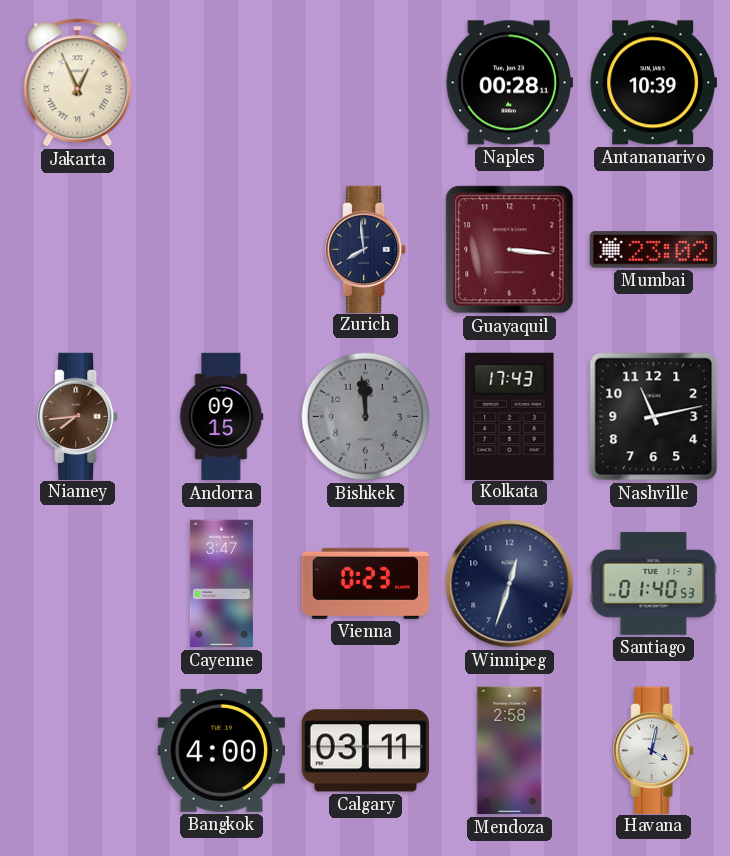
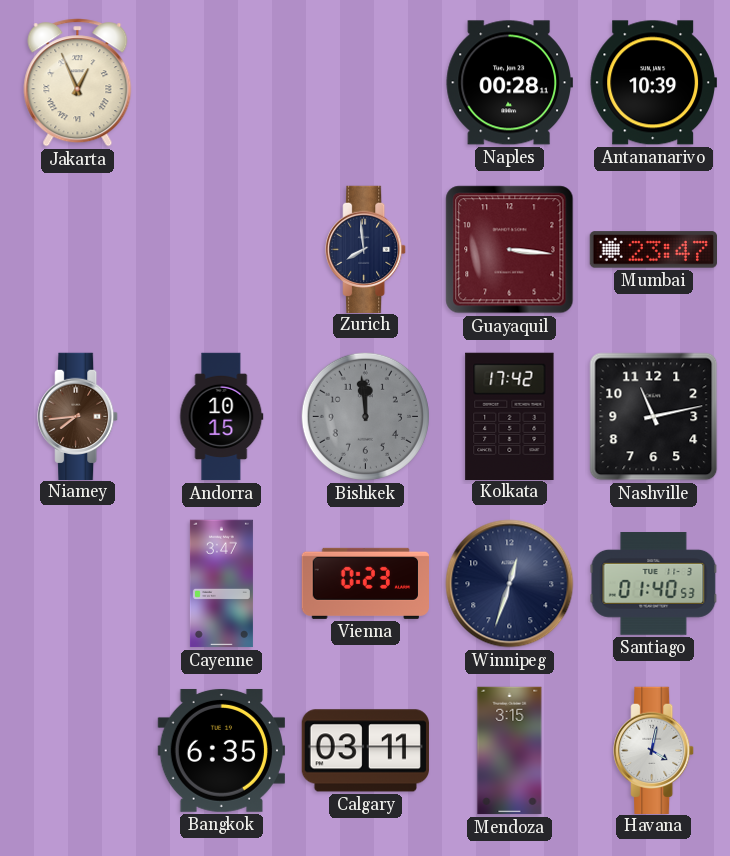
Mumbai: 23:02 -> 23:47
Andorra: 09:15 -> 10:15
Kolkata: 17:43 -> 17:42
Bangkok: 4:00 -> 6:35
Mendoza: 2:58 -> 3:15
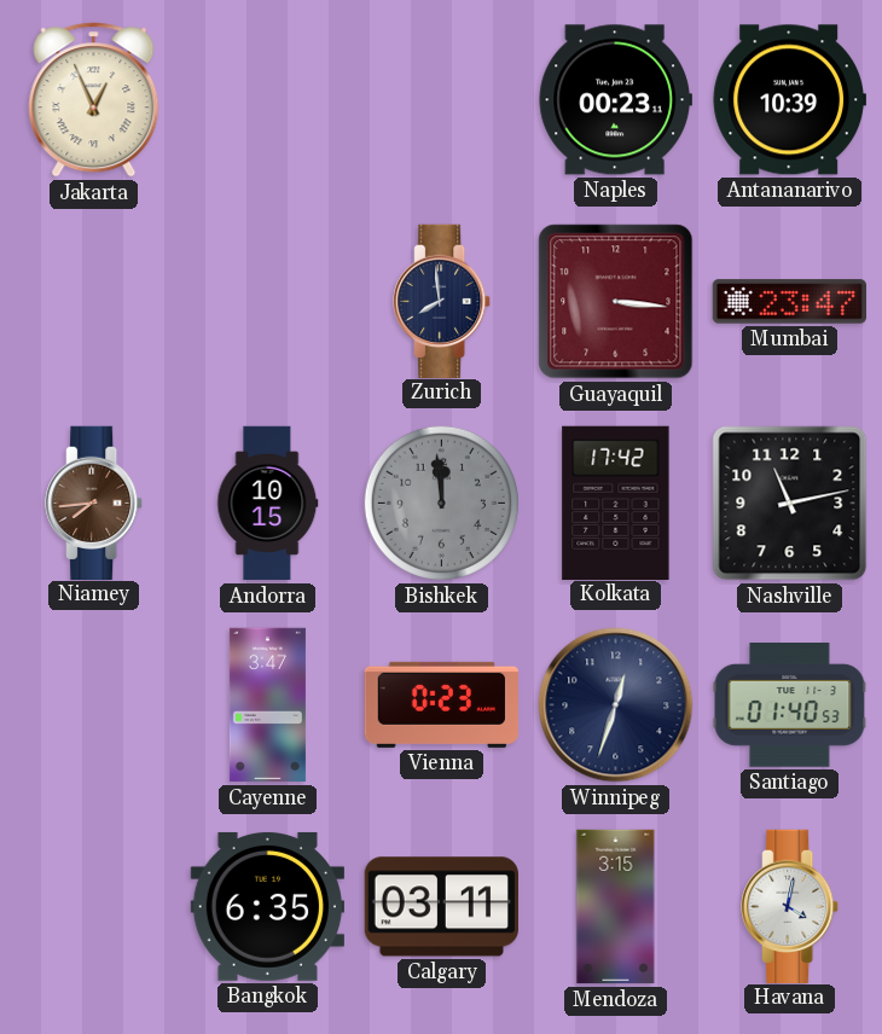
Naples: 00:28 -> 00:23
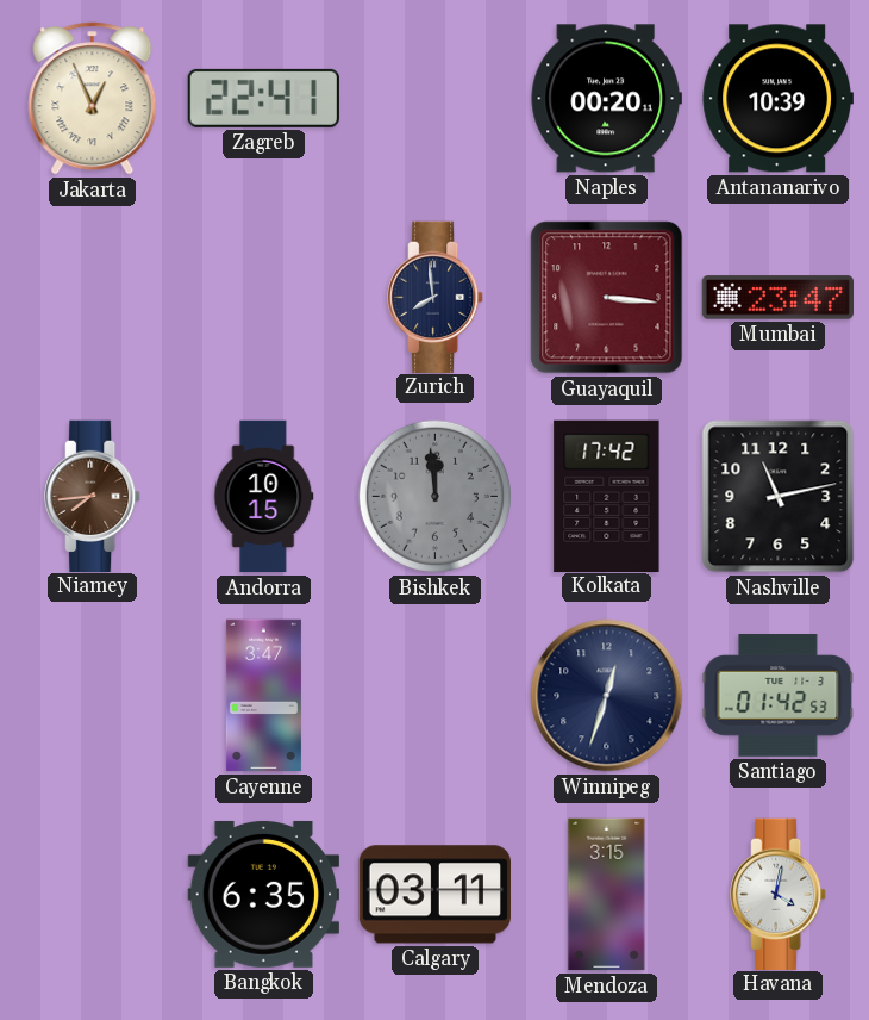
Zagreb: none -> 22:41
Naples: 00:23 -> 00:20
Vienna: 0:23 -> none
Santiago: 01:40 -> 01:42
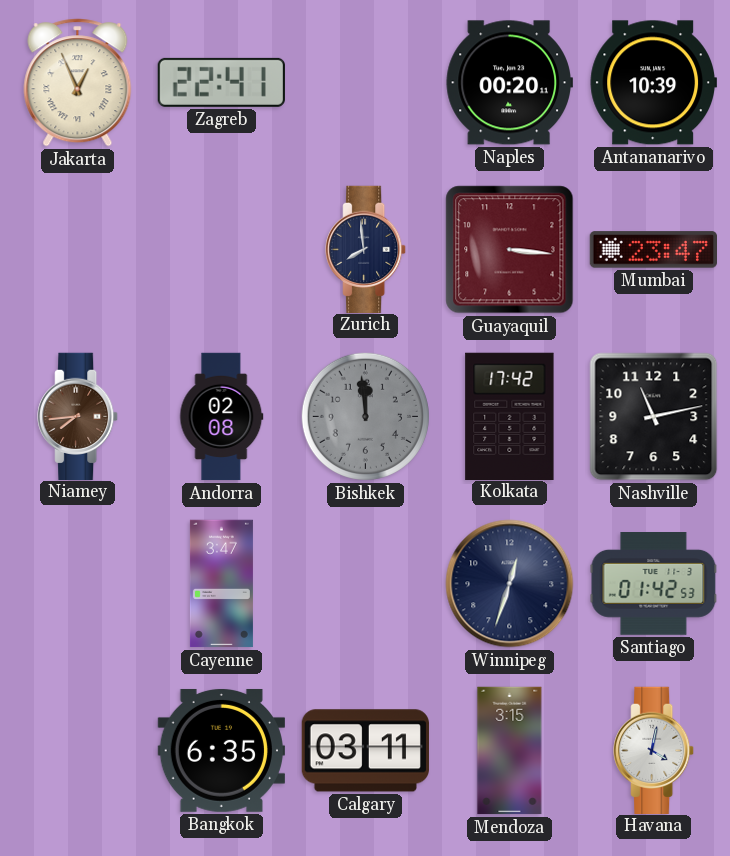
Andorra: 10:15 -> 02:08
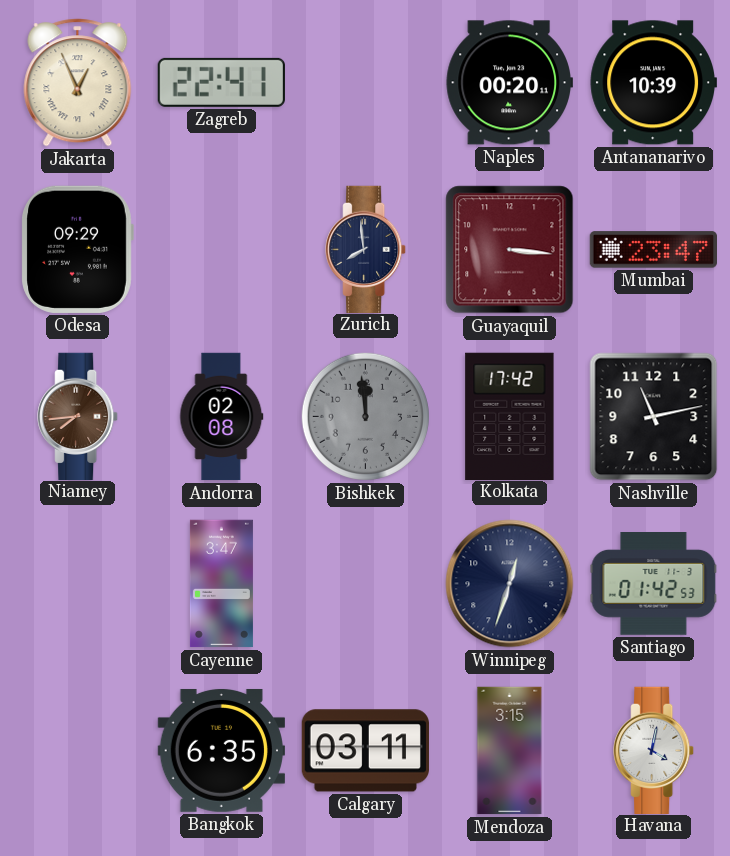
Odesa: none -> 09:29
